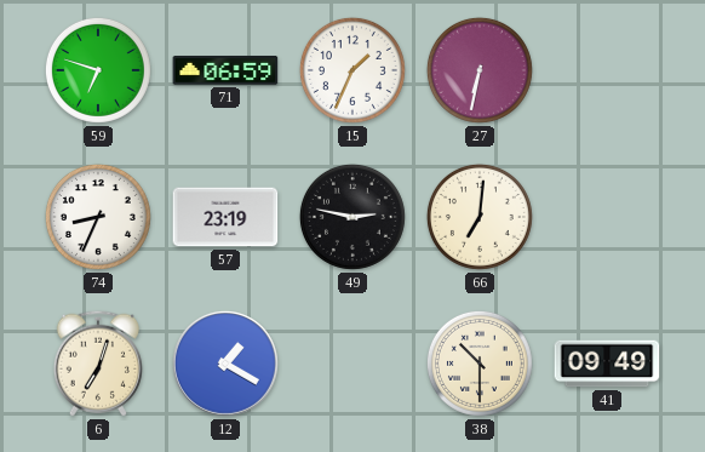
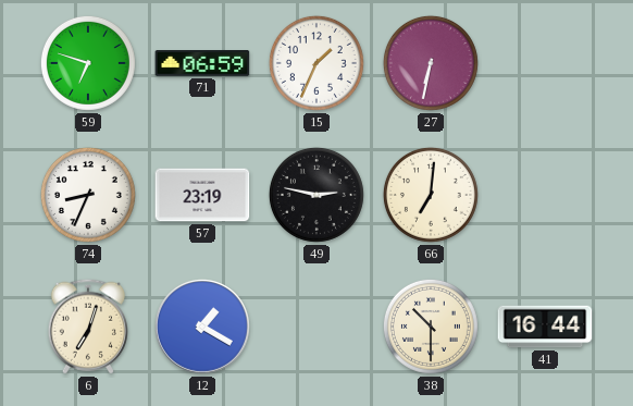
41: 09:49 -> 16:44
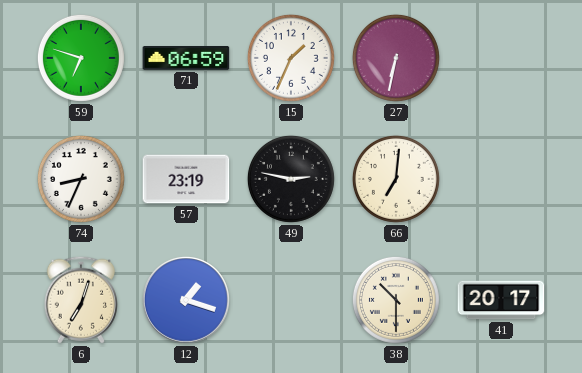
12: 1:20 -> 1:18
41: 16:44 -> 20:17
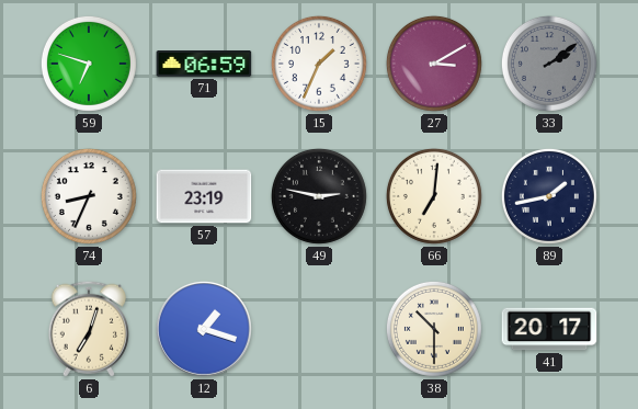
27: 6:32 -> 3:10
33: none -> 2:09
89: none -> 1:43
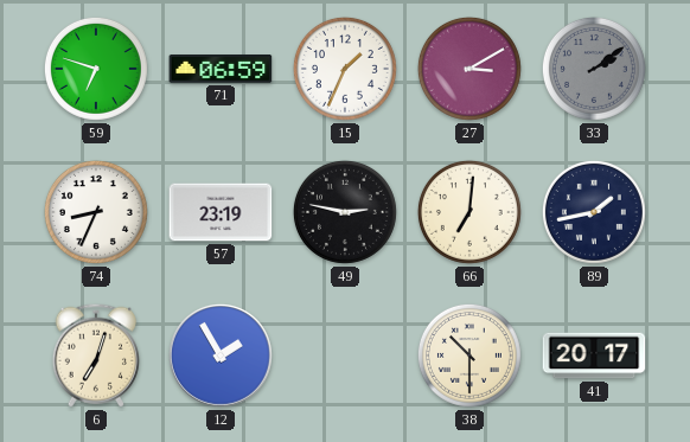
12: 1:18 -> 1:55
